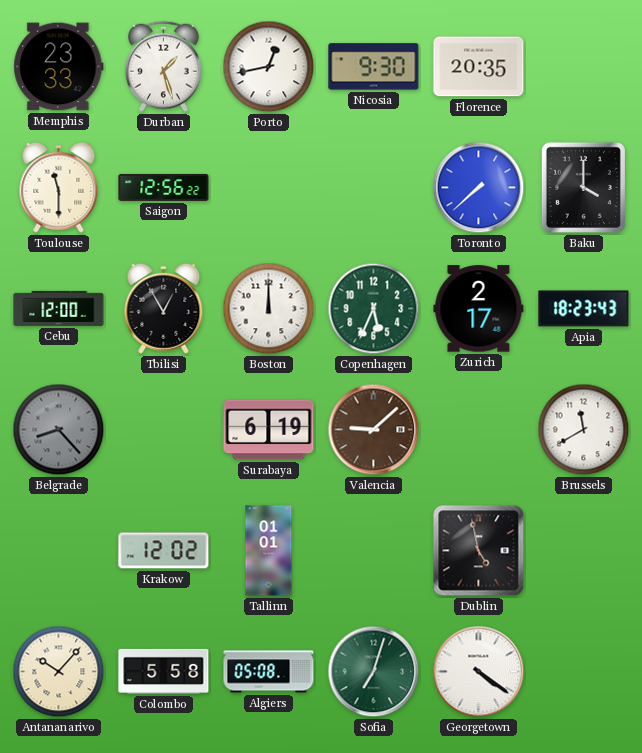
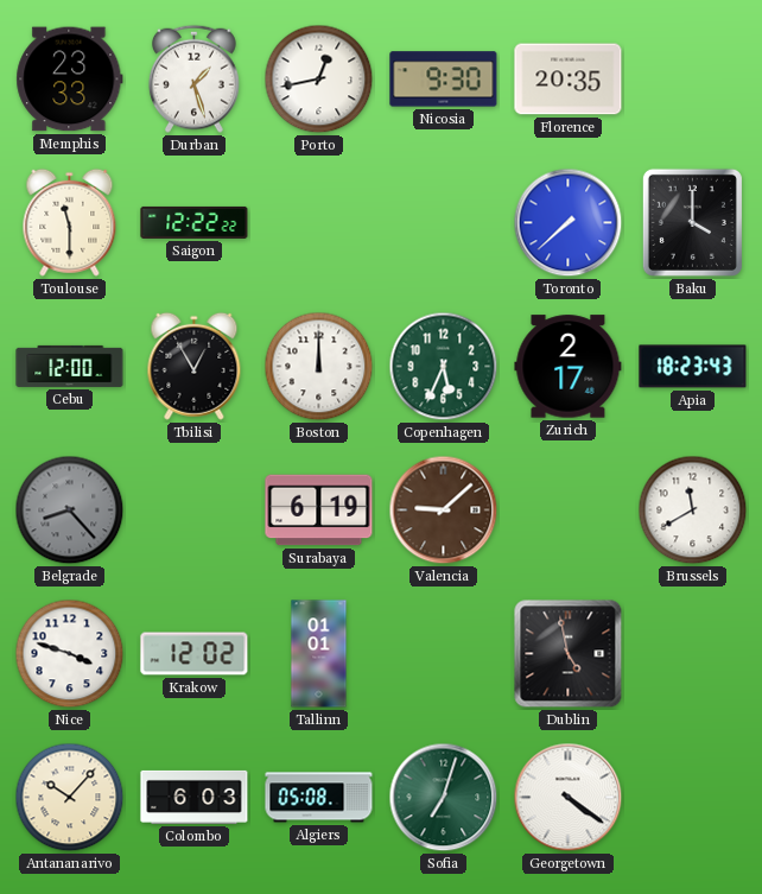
Saigon: 12:56 -> 12:22
Nice: none -> 3:48
Colombo: 5:58 -> 6:03
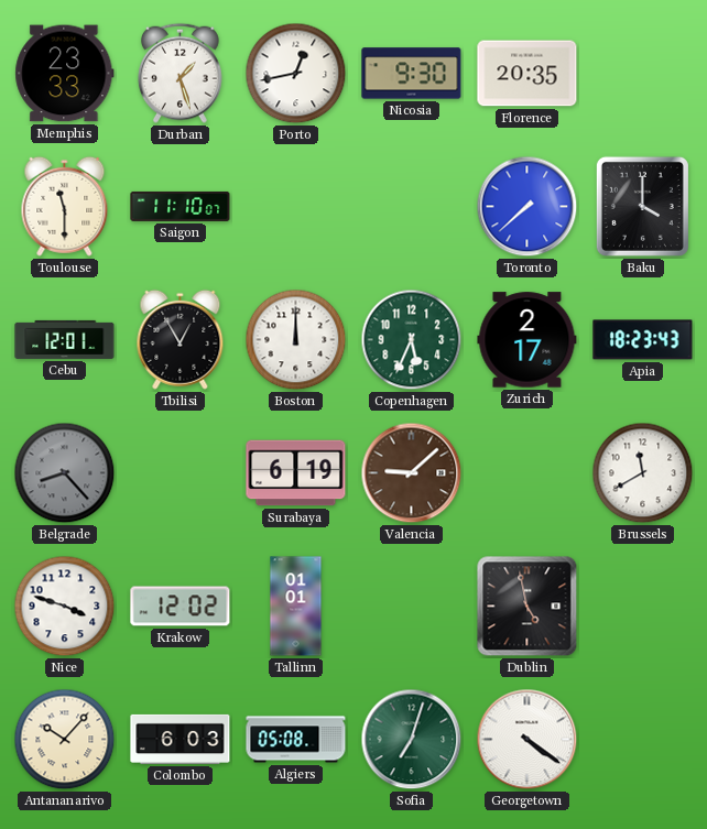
Saigon: 12:22 -> 11:10
Cebu: 12:00 -> 12:01
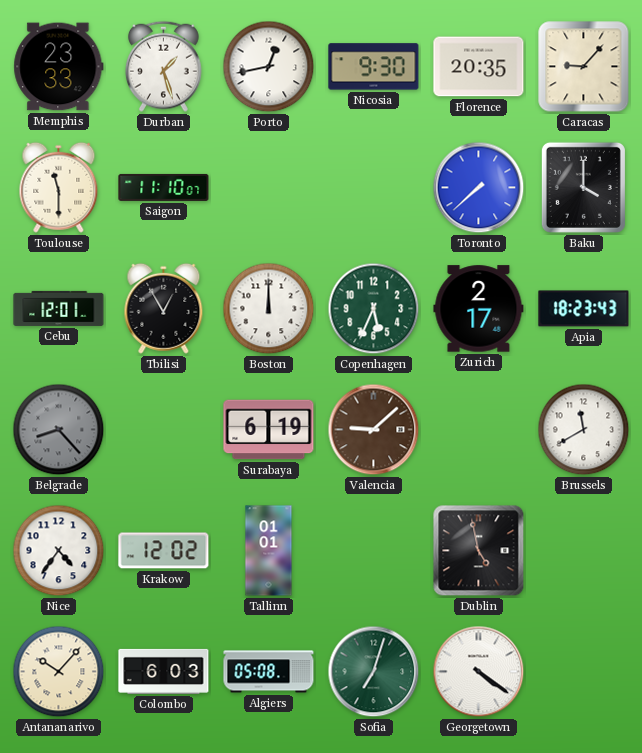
Caracas: none -> 9:07
Nice: 3:48 -> 4:36
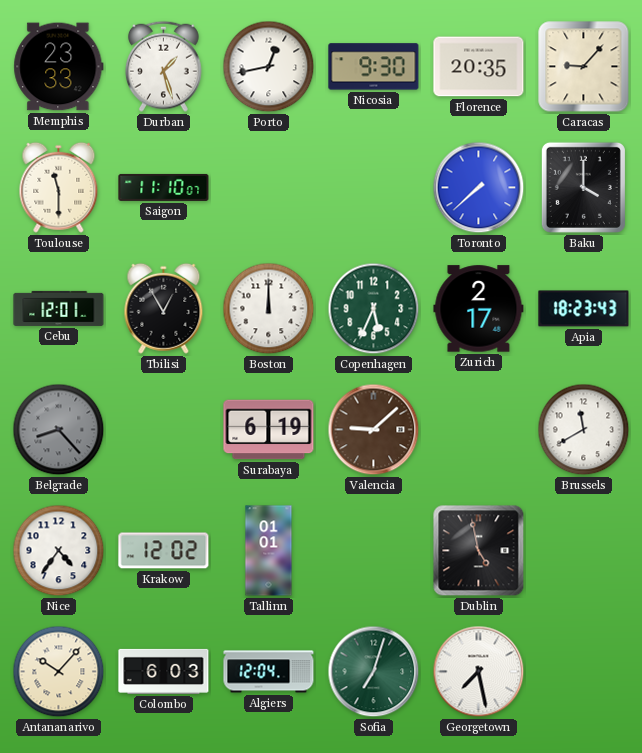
Algiers: 05:08 -> 12:04
Georgetown: 4:21 -> 7:28
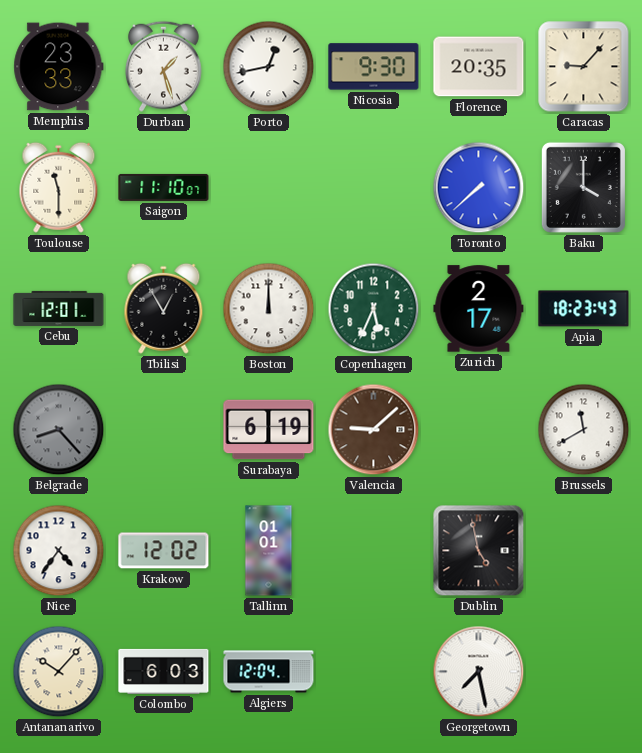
Sofia: 7:03 -> none
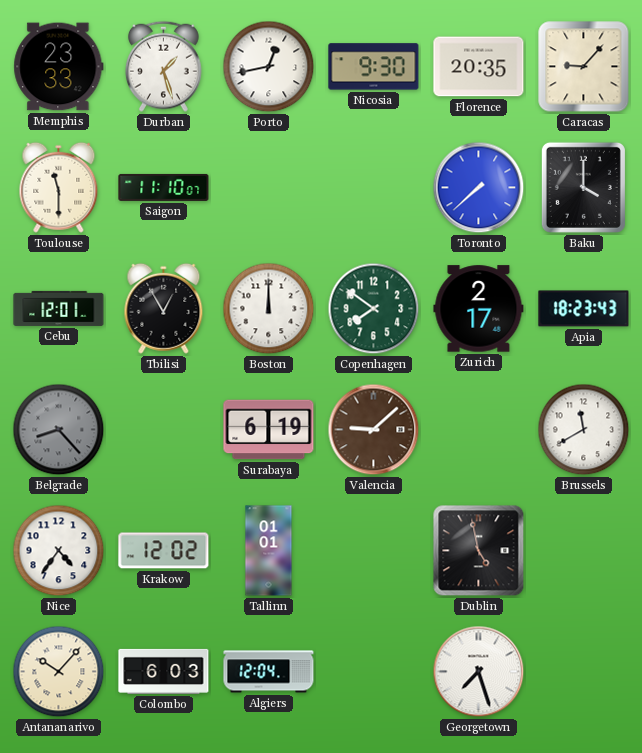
Copenhagen: 5:34 -> 7:51
Georgetown: 7:28 -> 7:27
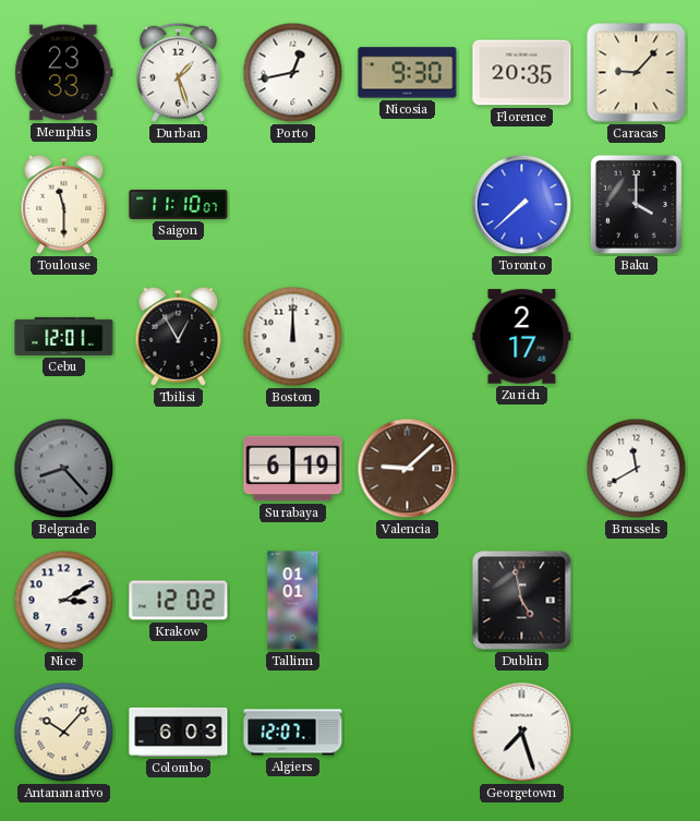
Copenhagen: 7:51 -> none
Apia: 18:23 -> none
Nice: 4:36 -> 3:10
Algiers: 12:04 -> 12:07
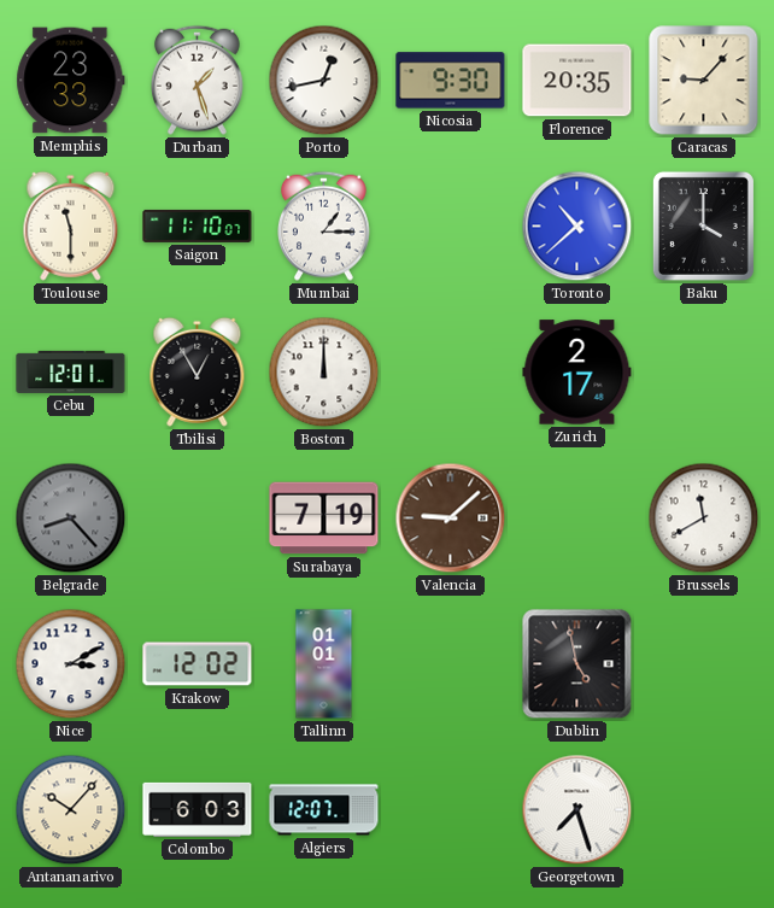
Mumbai: none -> 1:15
Toronto: 7:38 -> 10:38
Surabaya: 6:19 -> 7:19
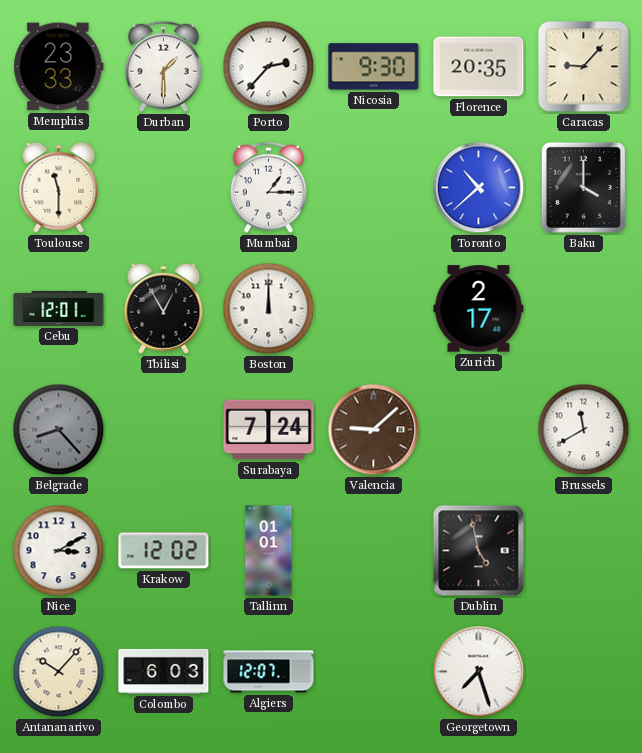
Durban: 1:27 -> 1:30
Porto: 12:43 -> 2:37
Saigon: 11:10 -> none
Surabaya: 7:19 -> 7:24
